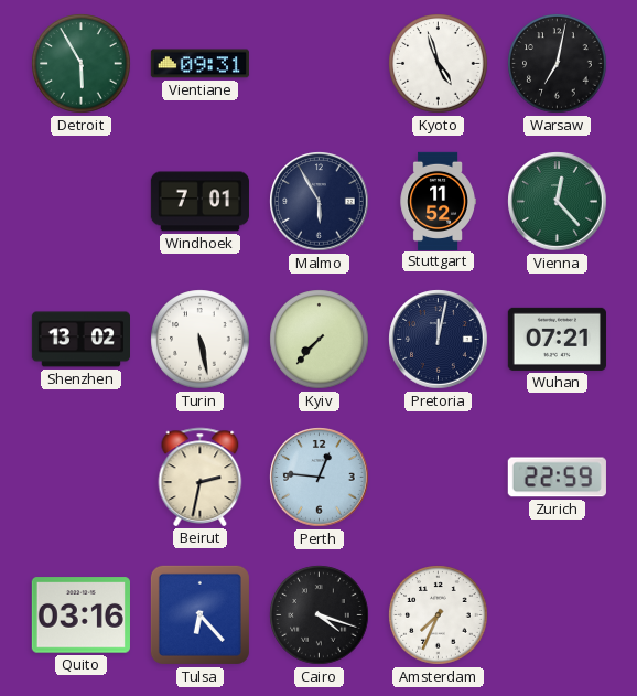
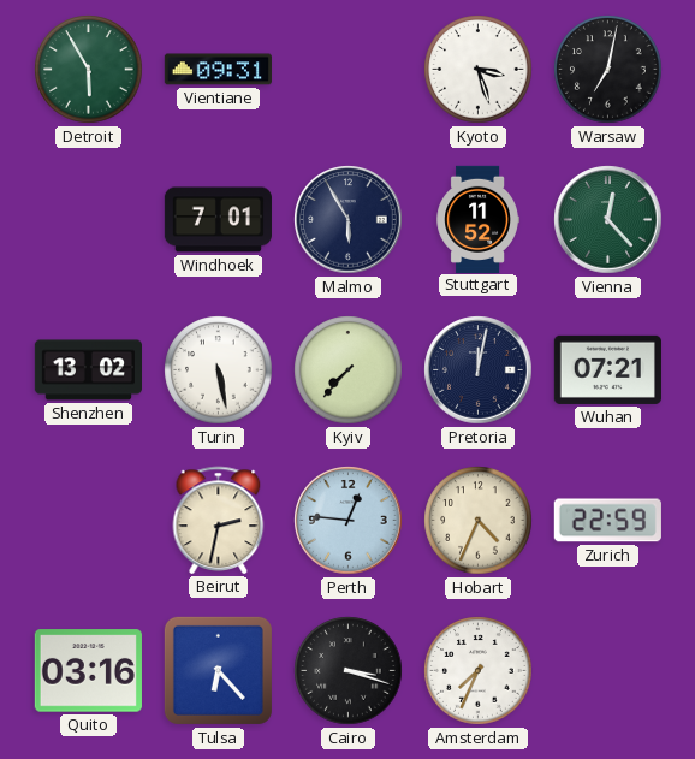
Kyoto: 4:57 -> 3:27
Hobart: none -> 4:34
Cairo: 4:18 -> 3:18
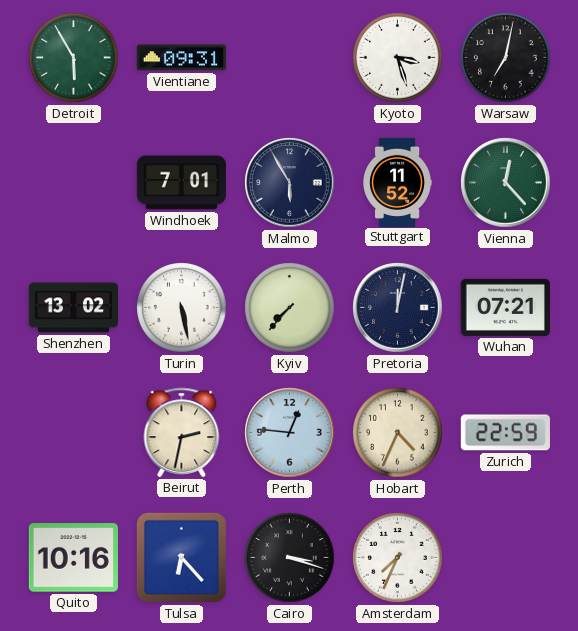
Quito: 03:16 -> 10:16
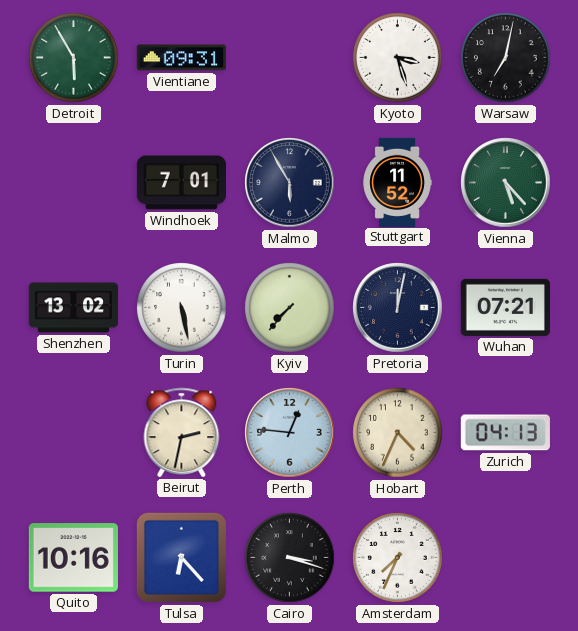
Vienna: 12:23 -> 5:23
Zurich: 22:59 -> 04:13
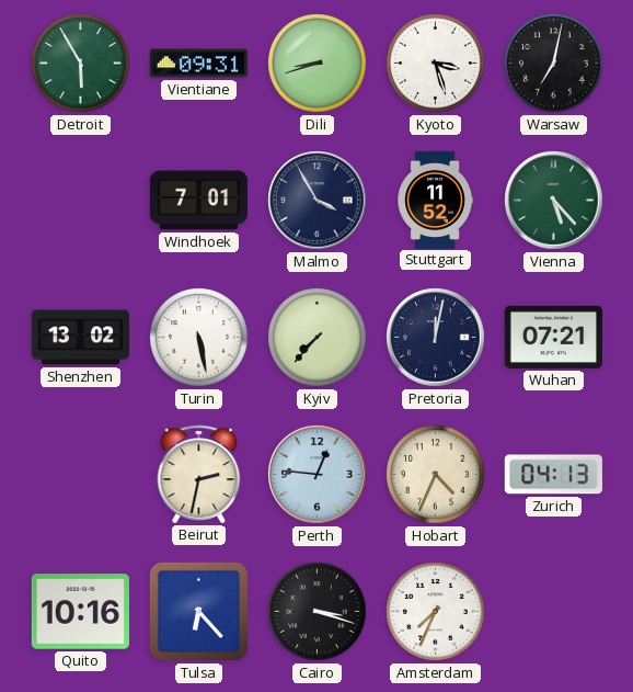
Dili: none -> 8:42
Malmo: 5:55 -> 3:55
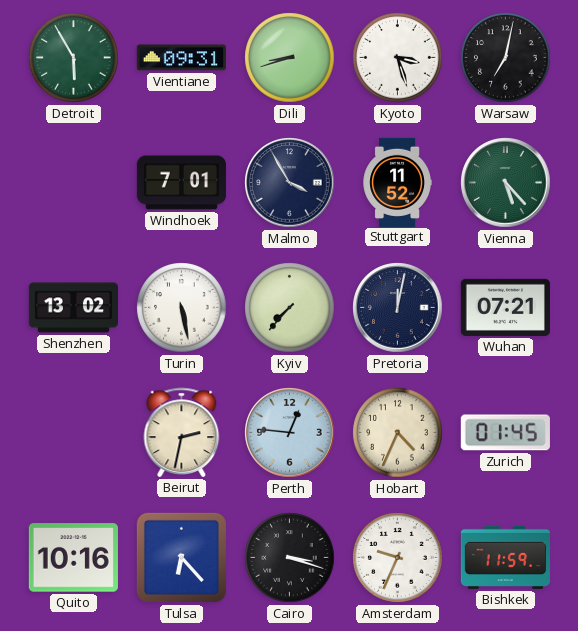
Zurich: 04:13 -> 01:45
Amsterdam: 7:34 -> 9:34
Bishkek: none -> 11:59
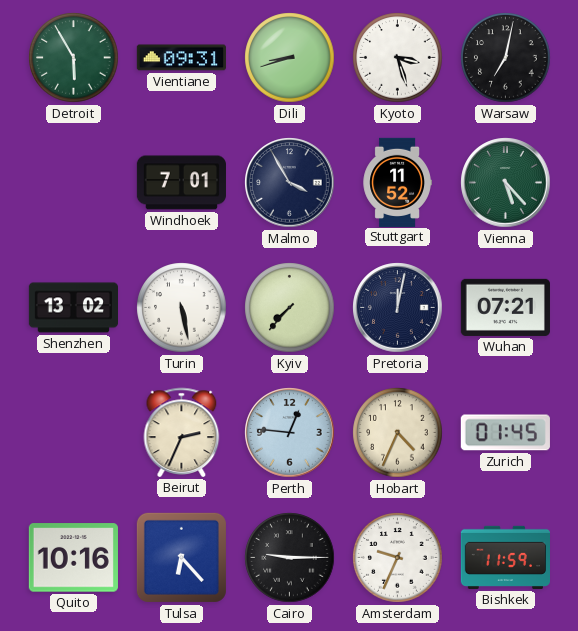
Beirut: 2:32 -> 2:34
Cairo: 3:18 -> 9:15
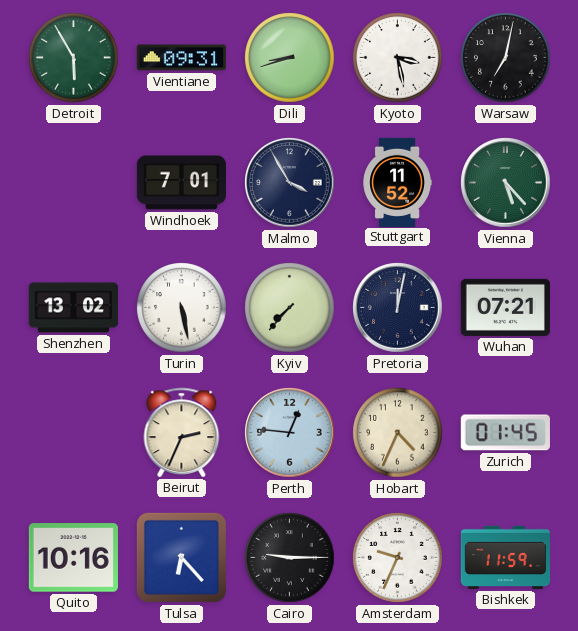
Kyoto: 3:27 -> 3:28
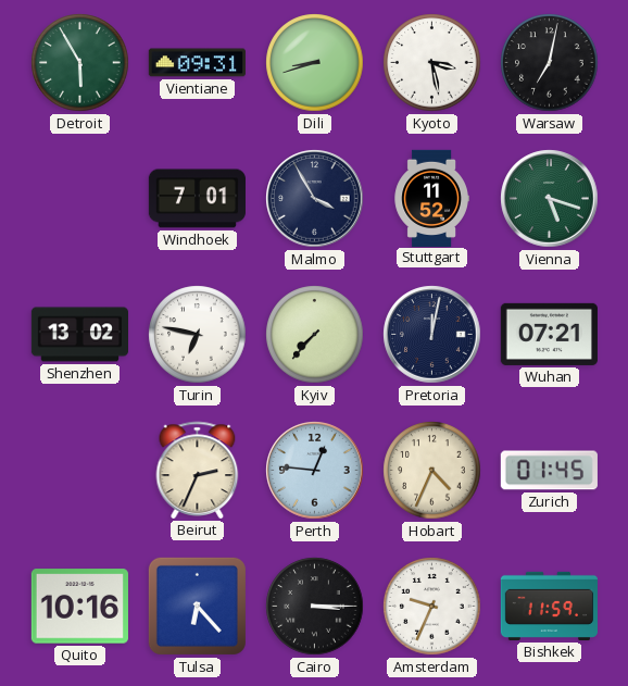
Vienna: 5:23 -> 5:18
Turin: 5:28 -> 6:47
Cairo: 9:15 -> 3:15
